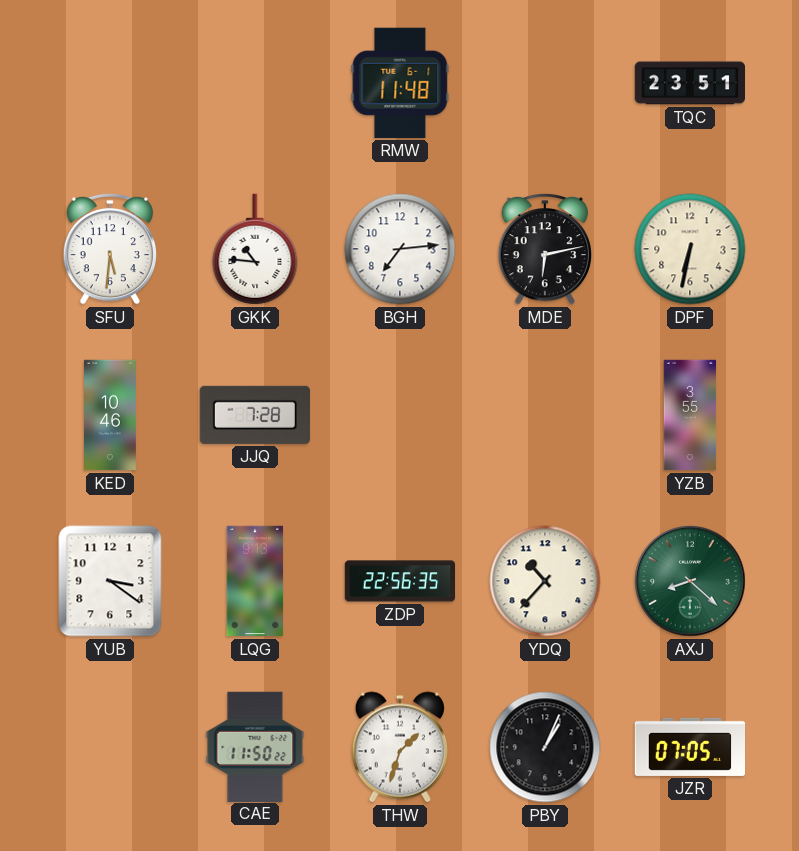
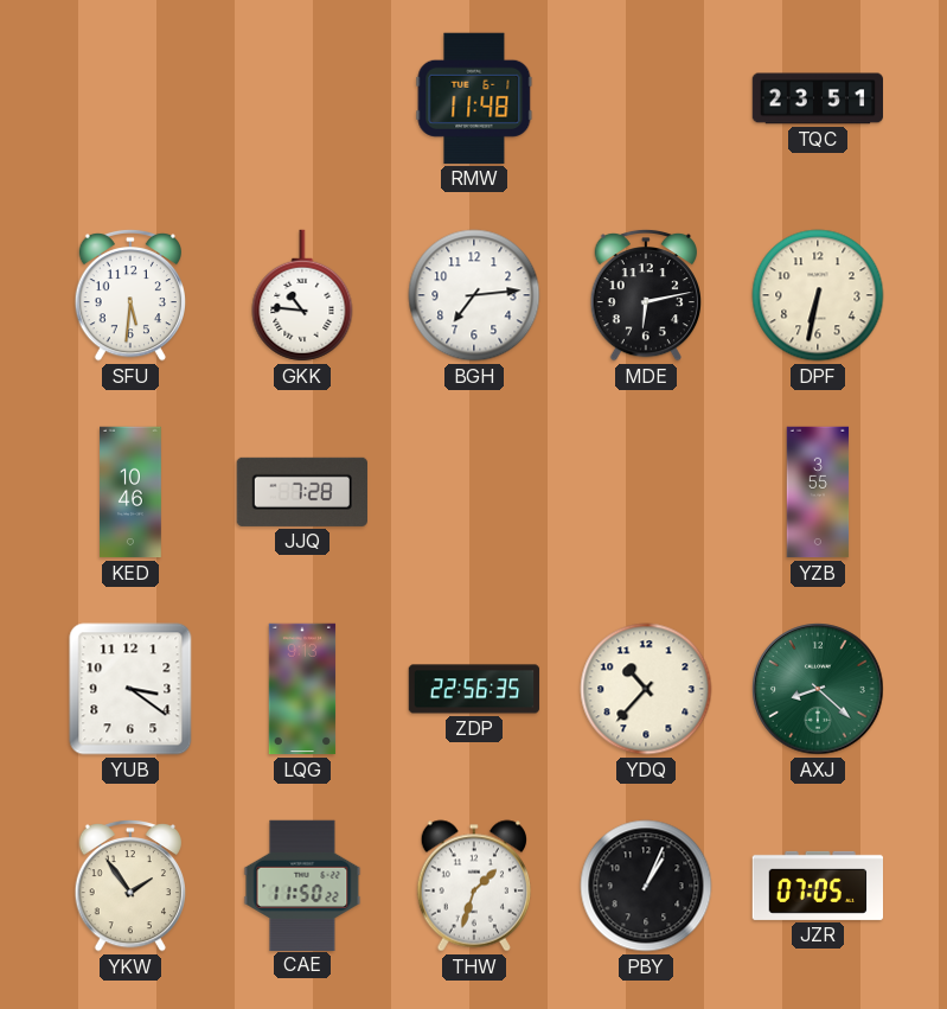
YKW: none -> 1:54
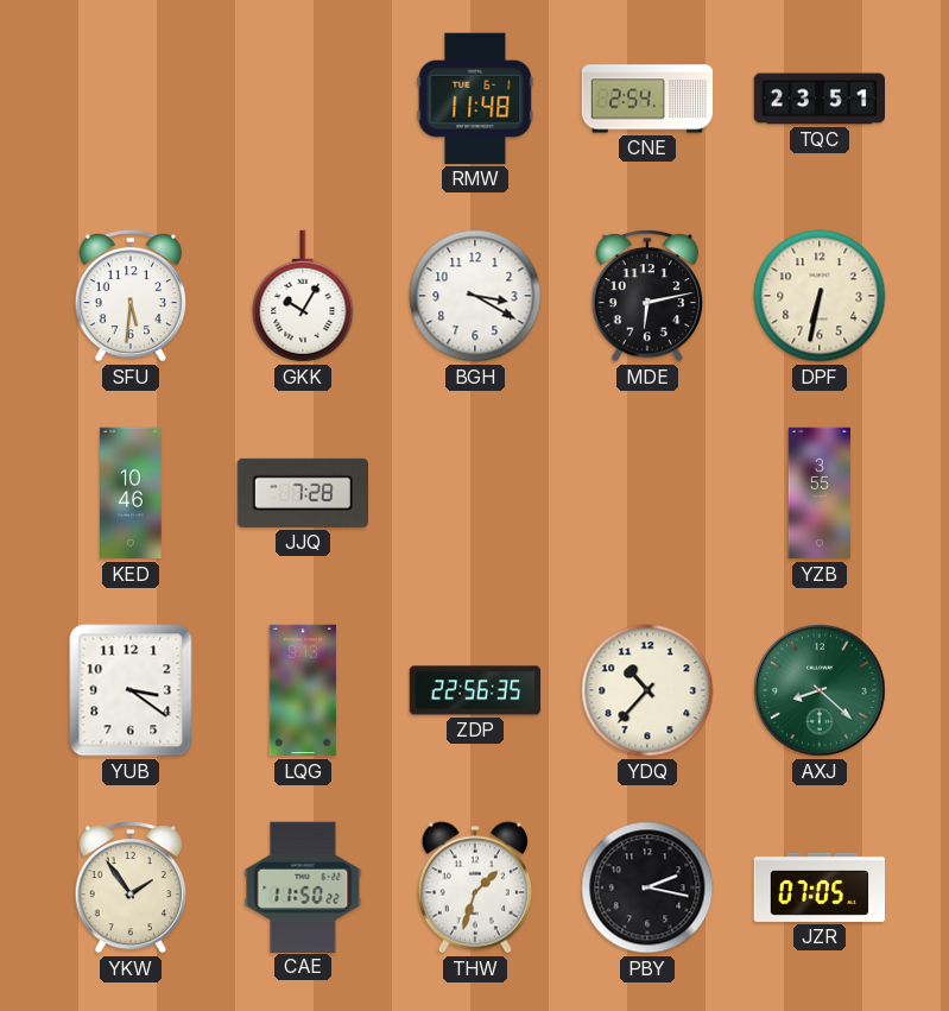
CNE: none -> 2:54
GKK: 10:46 -> 10:05
BGH: 7:14 -> 3:20
PBY: 1:04 -> 2:17
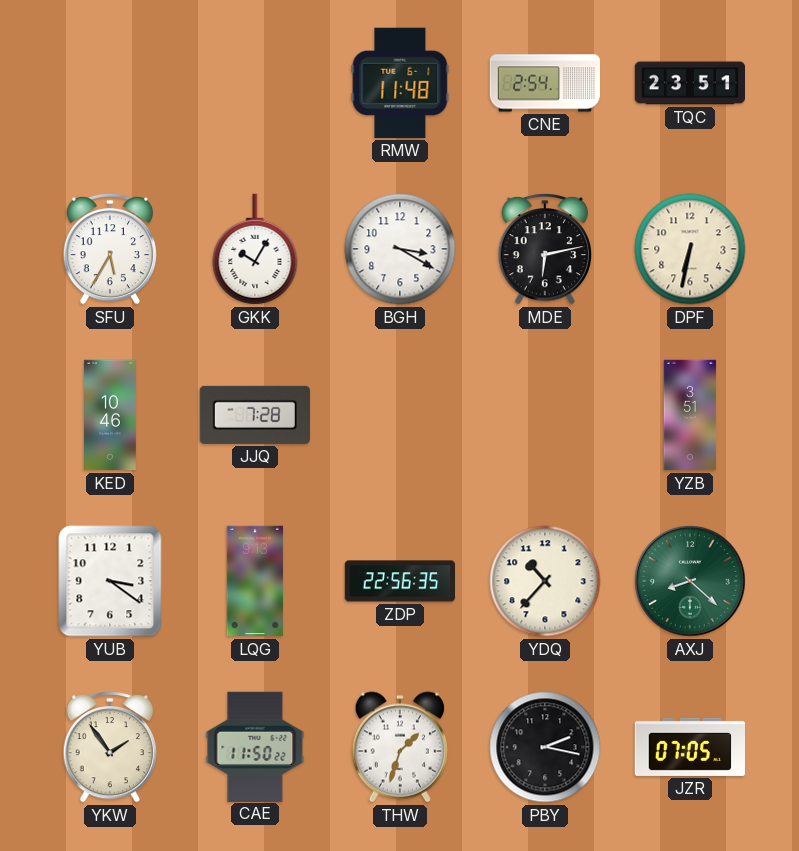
SFU: 5:31 -> 5:35
YZB: 3:55 -> 3:51
